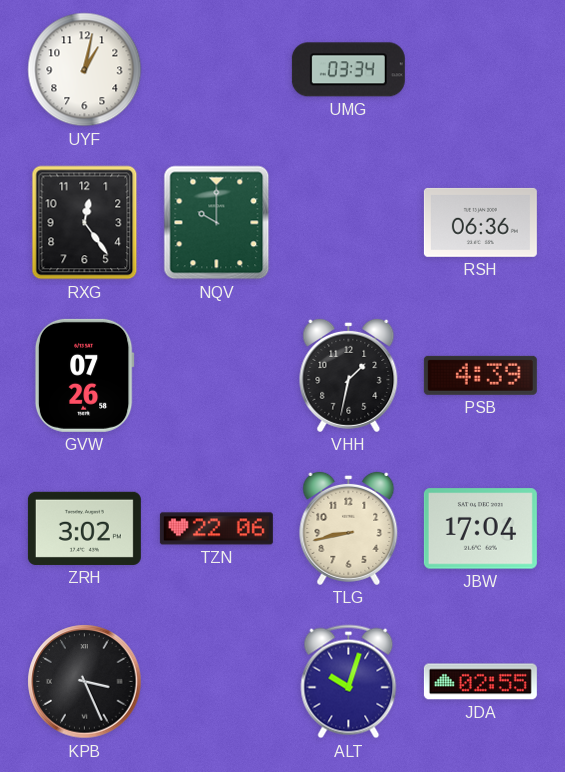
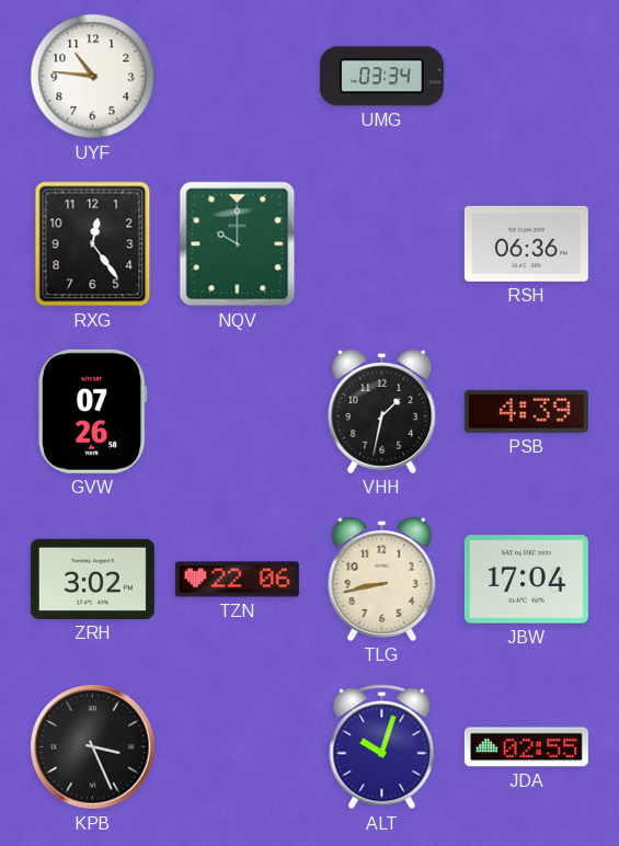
UYF: 1:02 -> 10:46
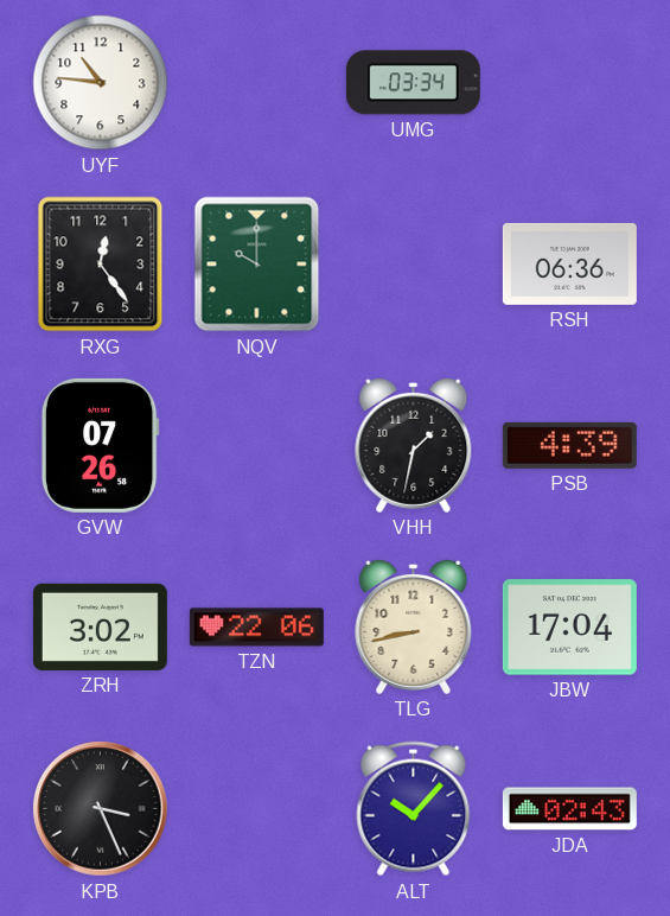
ALT: 10:03 -> 10:07
JDA: 02:55 -> 02:43
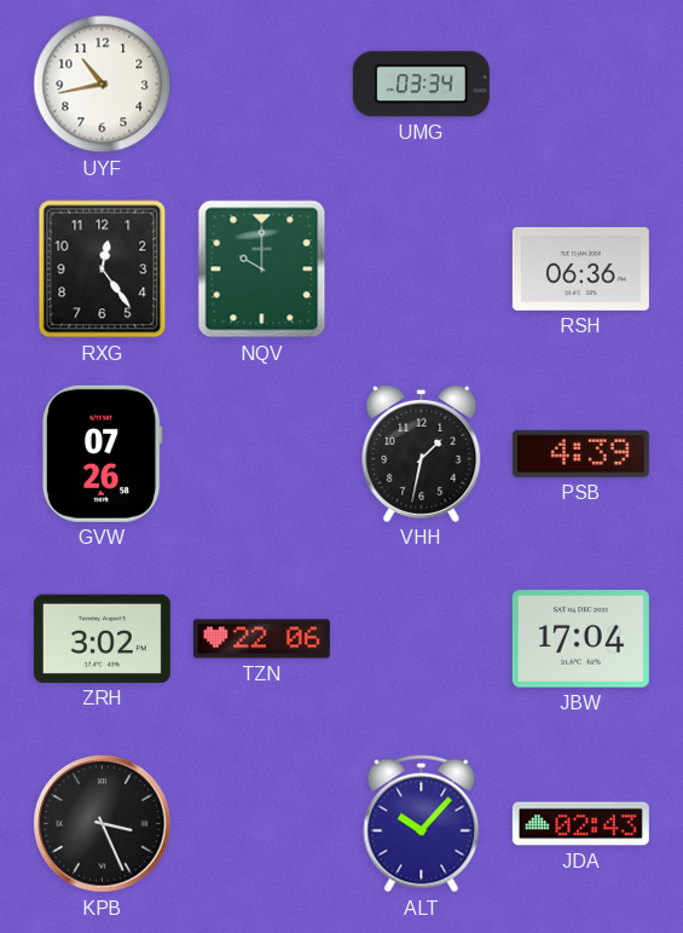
UYF: 10:46 -> 10:43
TLG: 8:43 -> none
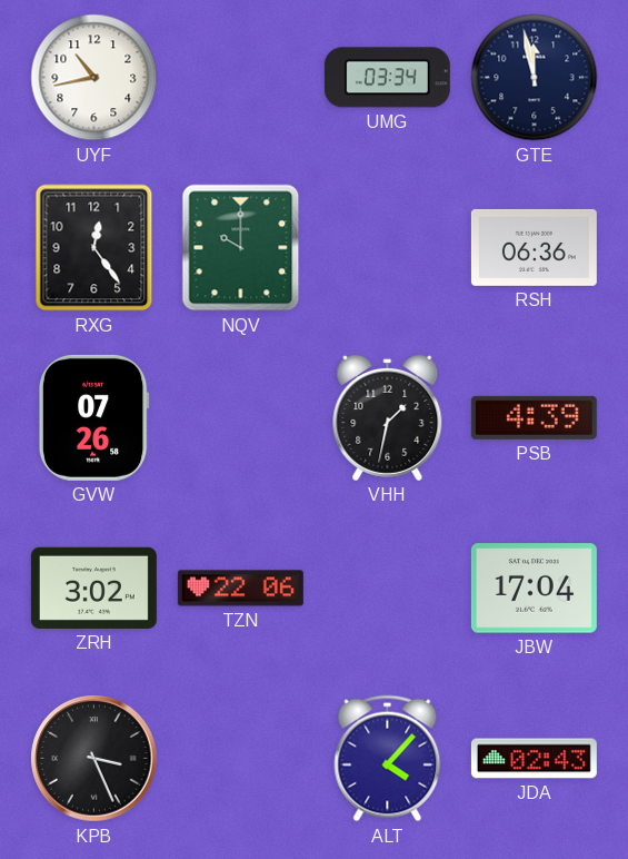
GTE: none -> 11:58
ALT: 10:07 -> 4:07
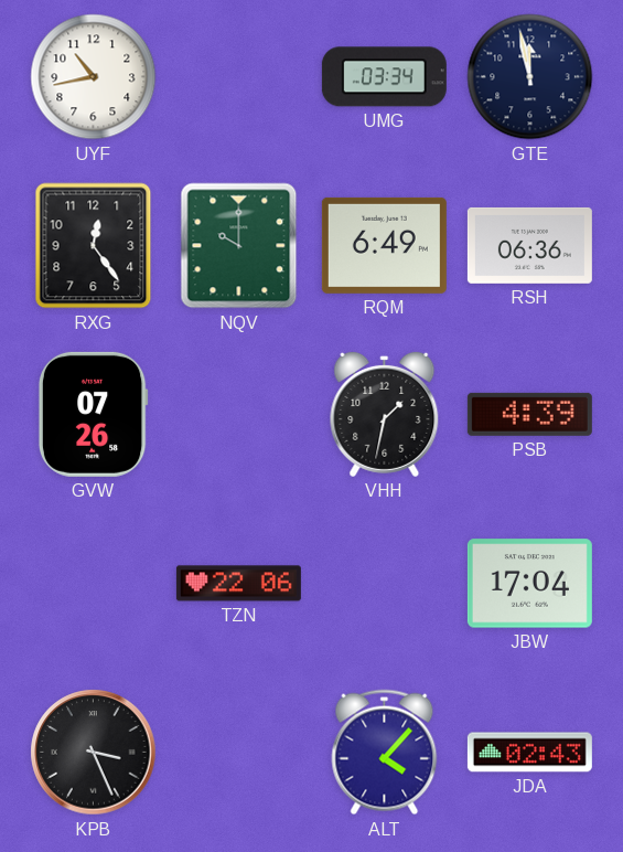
RQM: none -> 6:49
ZRH: 3:02 -> none
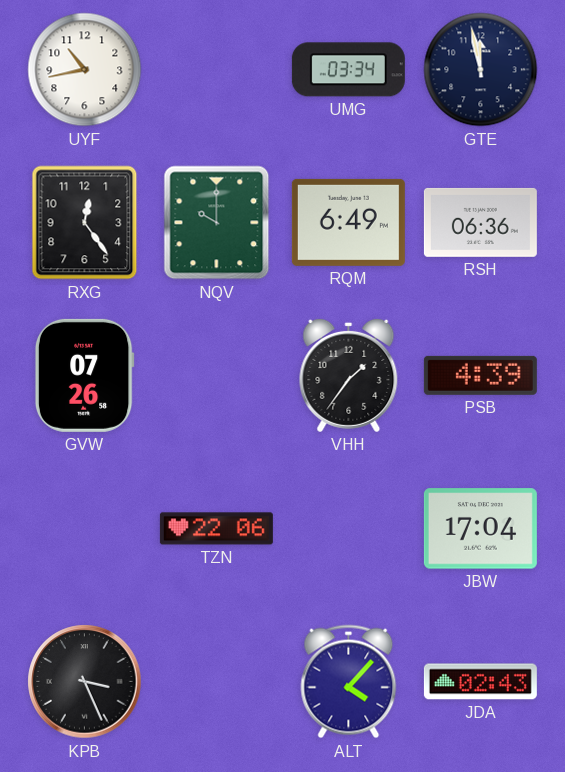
VHH: 1:32 -> 1:36
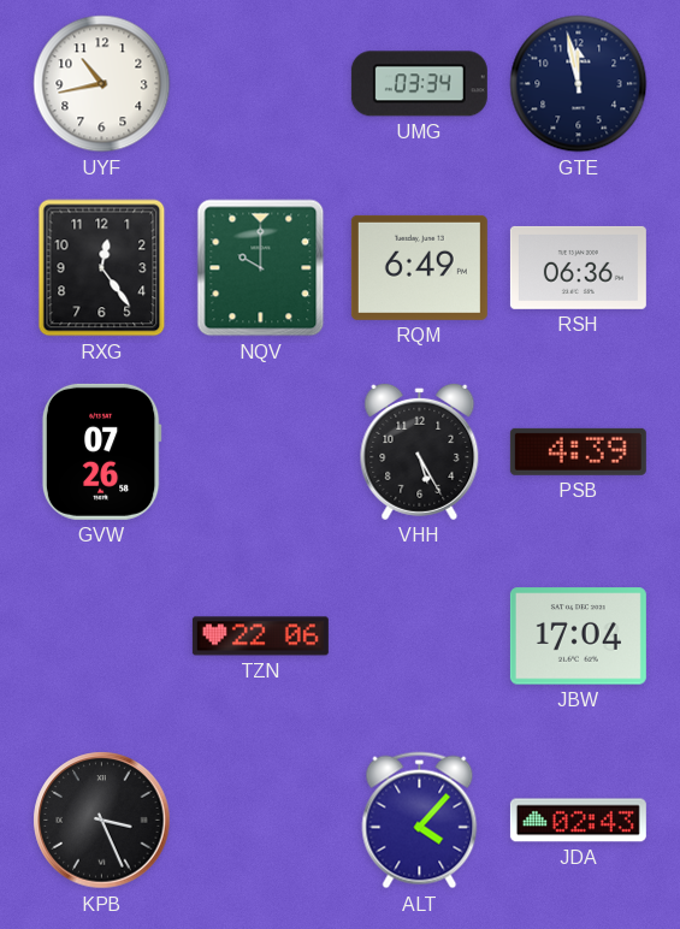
VHH: 1:36 -> 5:25
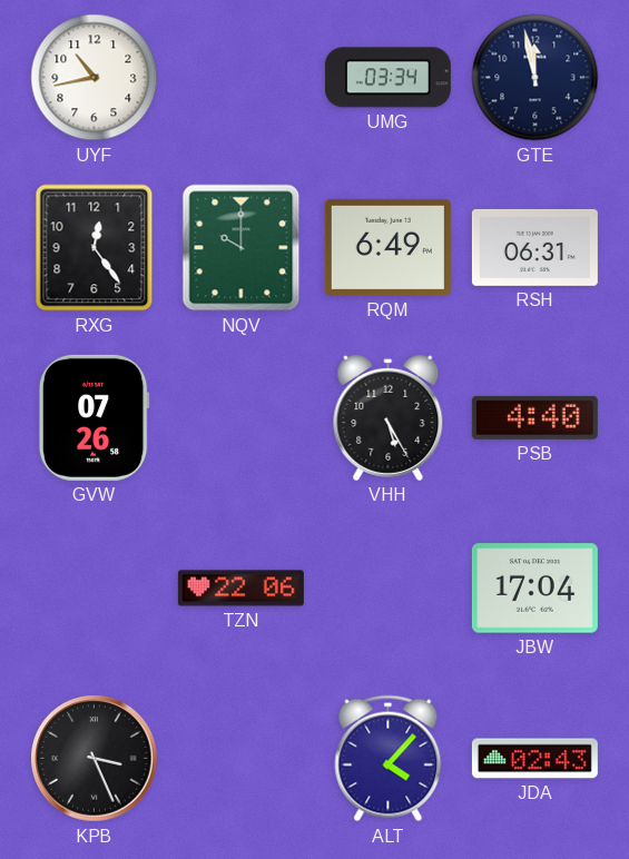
RSH: 06:36 -> 06:31
PSB: 4:39 -> 4:40
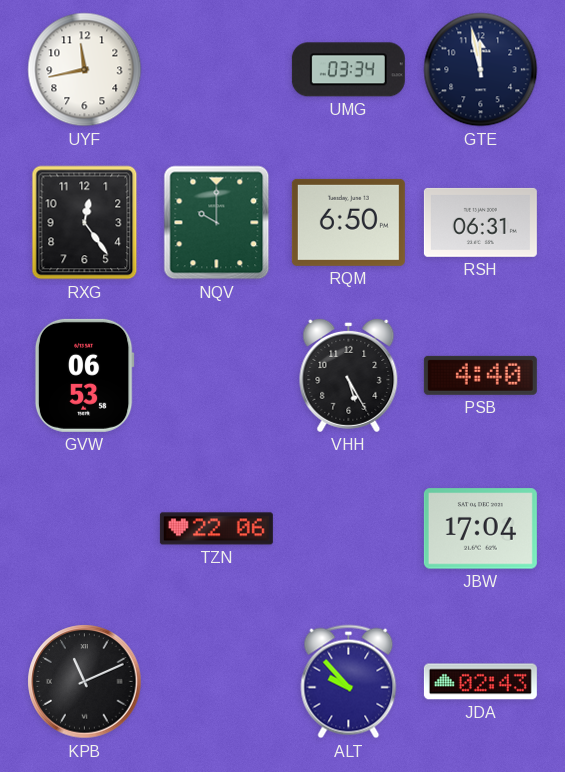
UYF: 10:43 -> 11:43
RQM: 6:49 -> 6:50
GVW: 07:26 -> 06:53
KPB: 3:26 -> 11:11
ALT: 4:07 -> 9:53
